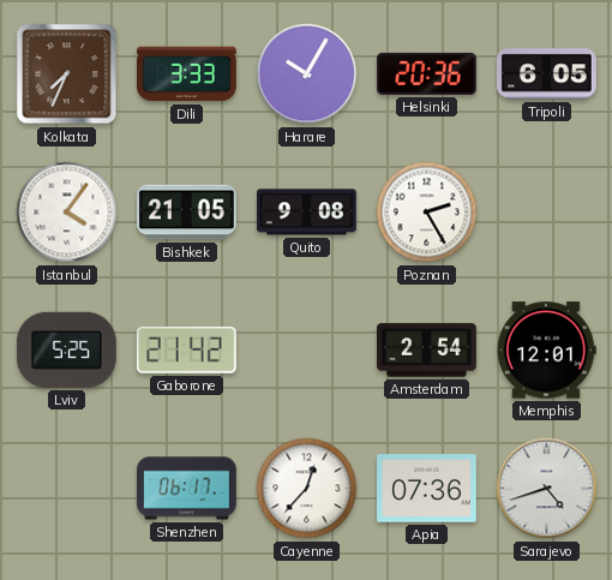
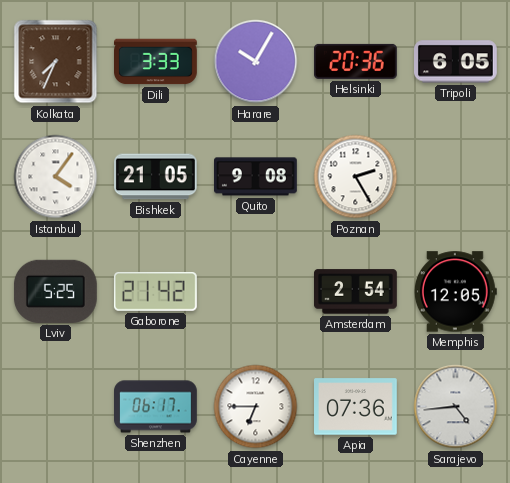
Memphis: 12:01 -> 12:05
Cayenne: 12:37 -> 6:45
Sarajevo: 4:42 -> 4:44
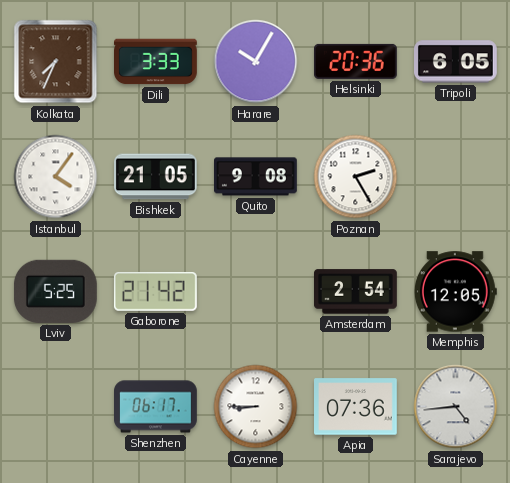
Cayenne: 6:45 -> 8:45
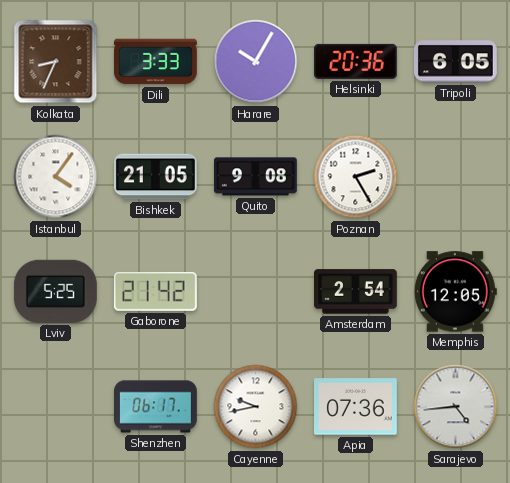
Kolkata: 7:34 -> 8:34
Cayenne: 8:45 -> 9:43
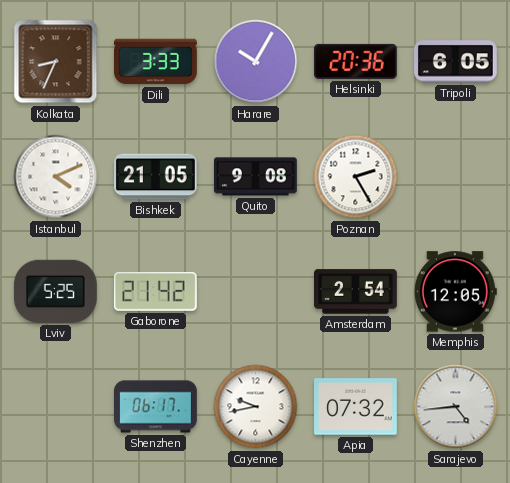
Istanbul: 4:06 -> 4:11
Apia: 07:36 -> 07:32
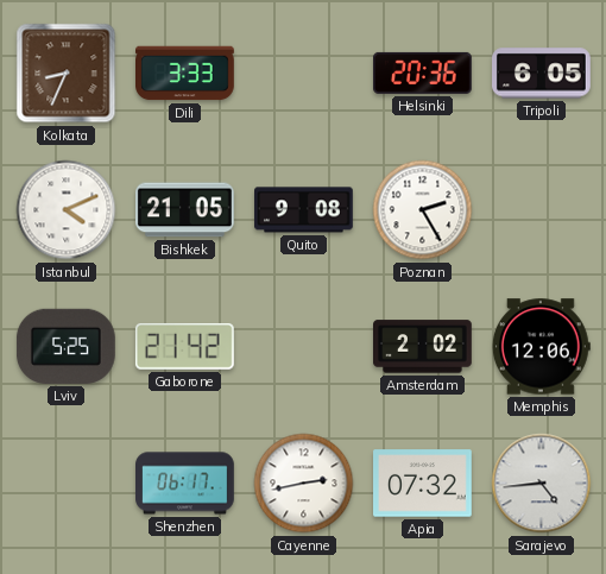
Harare: 10:05 -> none
Amsterdam: 2:54 -> 2:02
Memphis: 12:05 -> 12:06
Cayenne: 9:43 -> 2:43
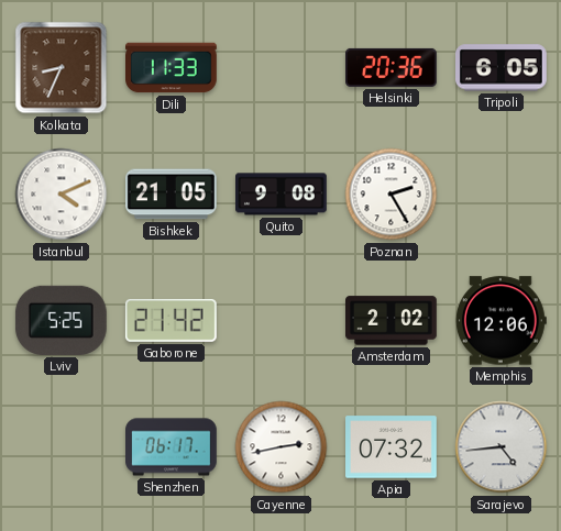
Dili: 3:33 -> 11:33
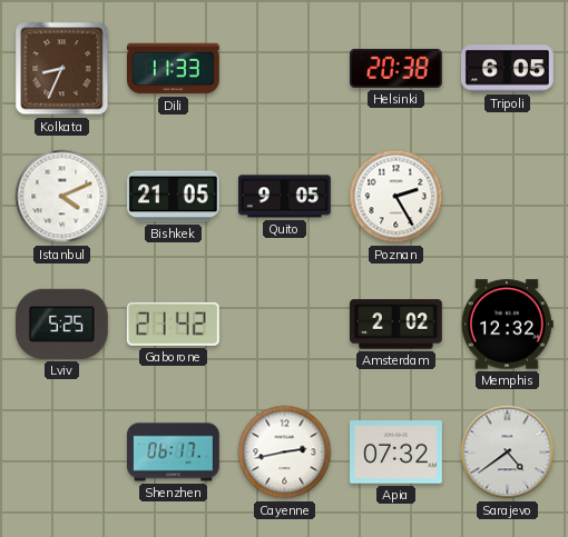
Helsinki: 20:36 -> 20:38
Quito: 9:08 -> 9:05
Memphis: 12:06 -> 12:32
Sarajevo: 4:44 -> 4:39
